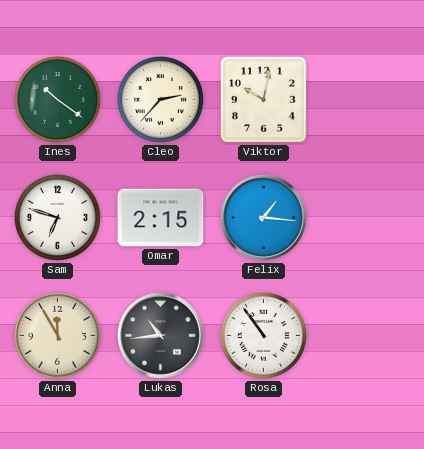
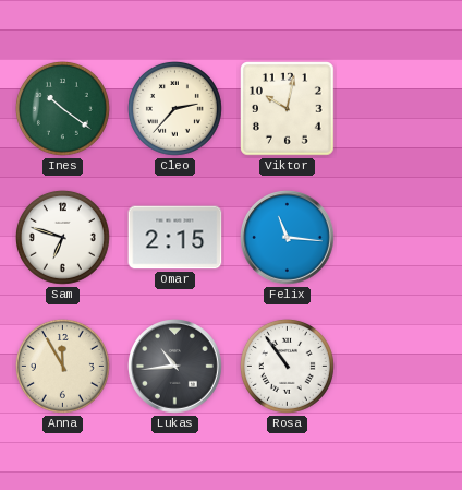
Felix: 1:16 -> 11:16
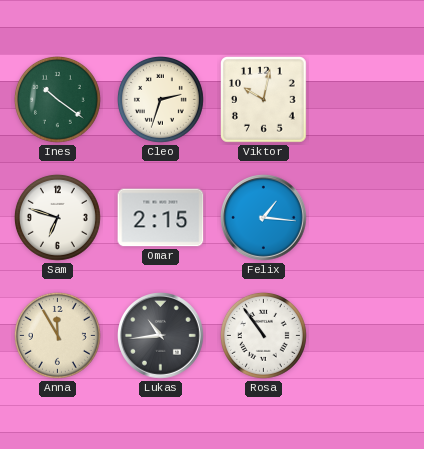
Cleo: 2:37 -> 2:33
Felix: 11:16 -> 1:16
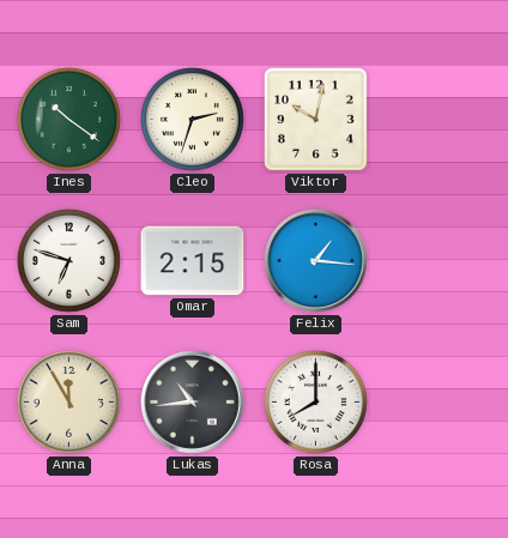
Rosa: 10:54 -> 8:00
